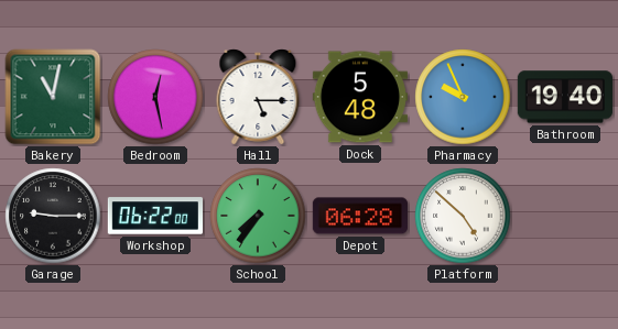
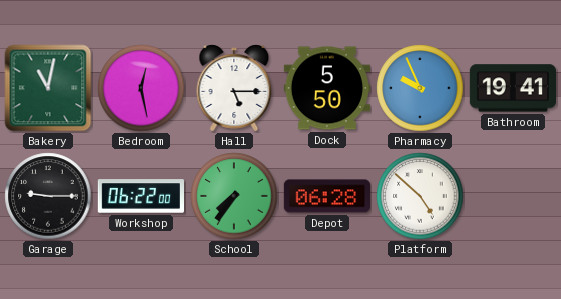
Dock: 5:48 -> 5:50
Bathroom: 19:40 -> 19:41
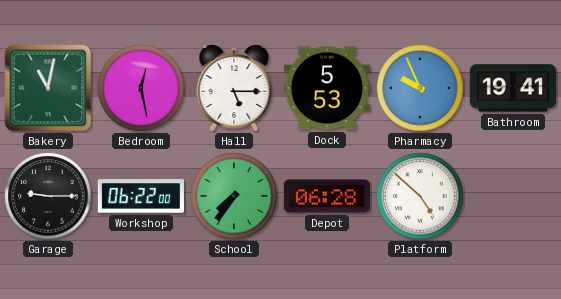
Dock: 5:50 -> 5:53
